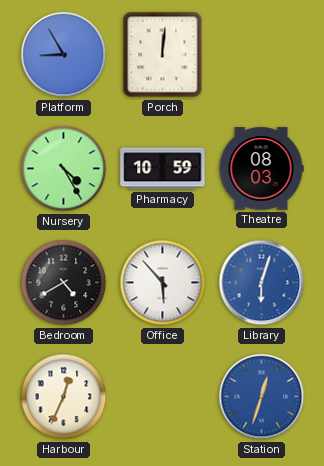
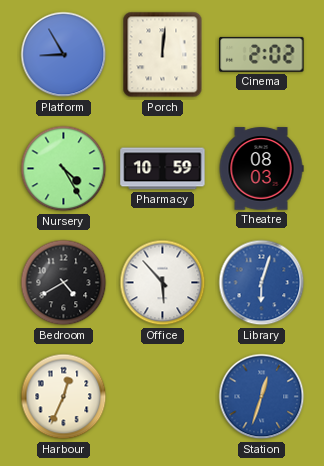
Cinema: none -> 2:02
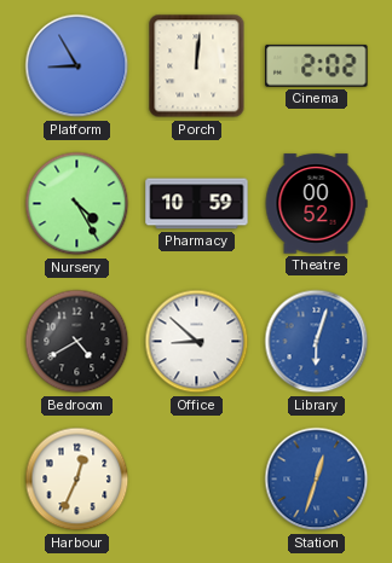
Theatre: 08:03 -> 00:52
Office: 5:53 -> 8:52
